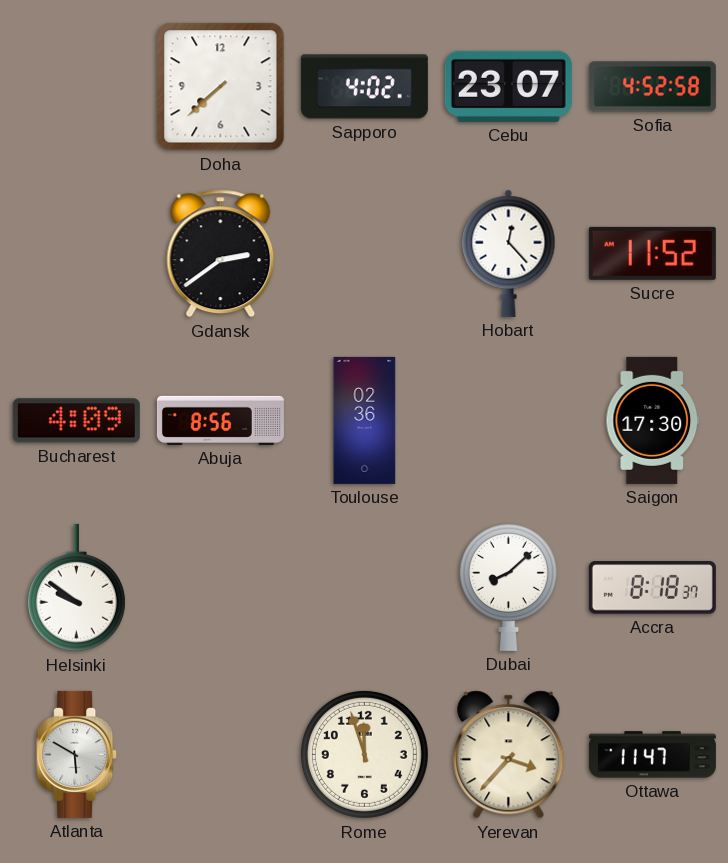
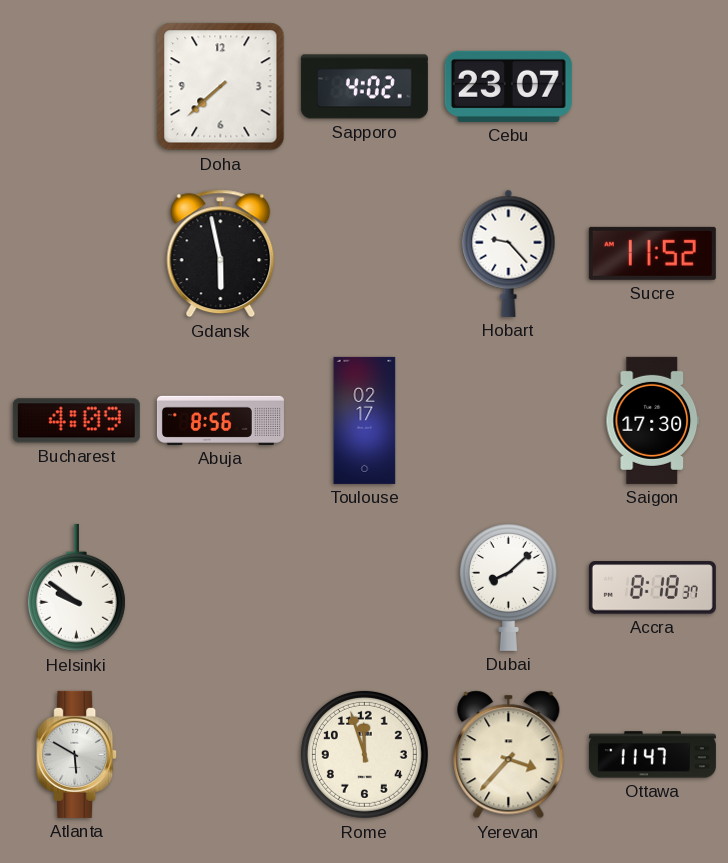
Sofia: 4:52 -> none
Gdansk: 2:39 -> 5:58
Hobart: 12:23 -> 9:23
Toulouse: 02:36 -> 02:17
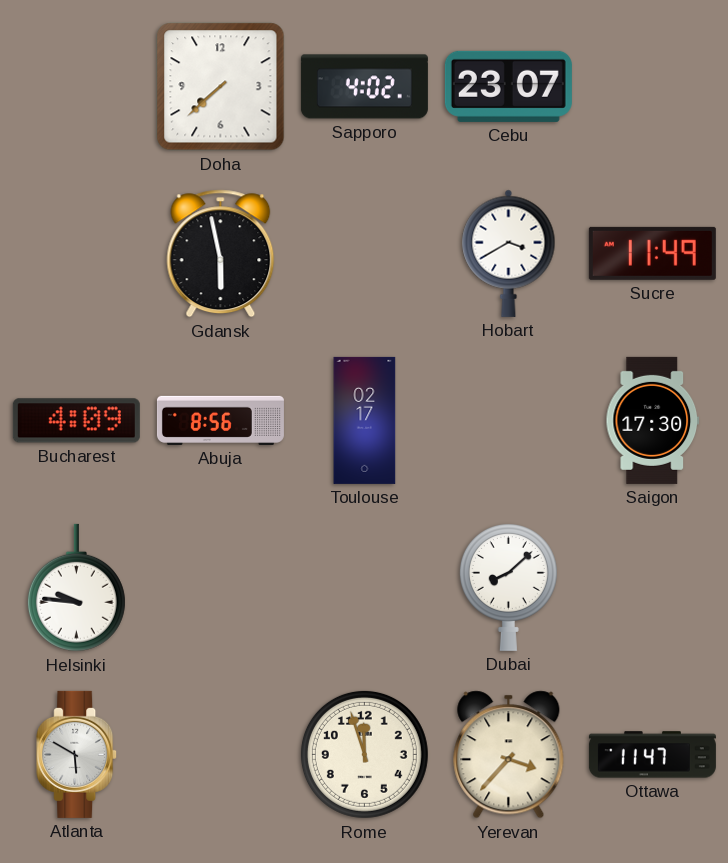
Hobart: 9:23 -> 3:40
Sucre: 11:52 -> 11:49
Helsinki: 9:51 -> 9:46
Accra: 8:18 -> none
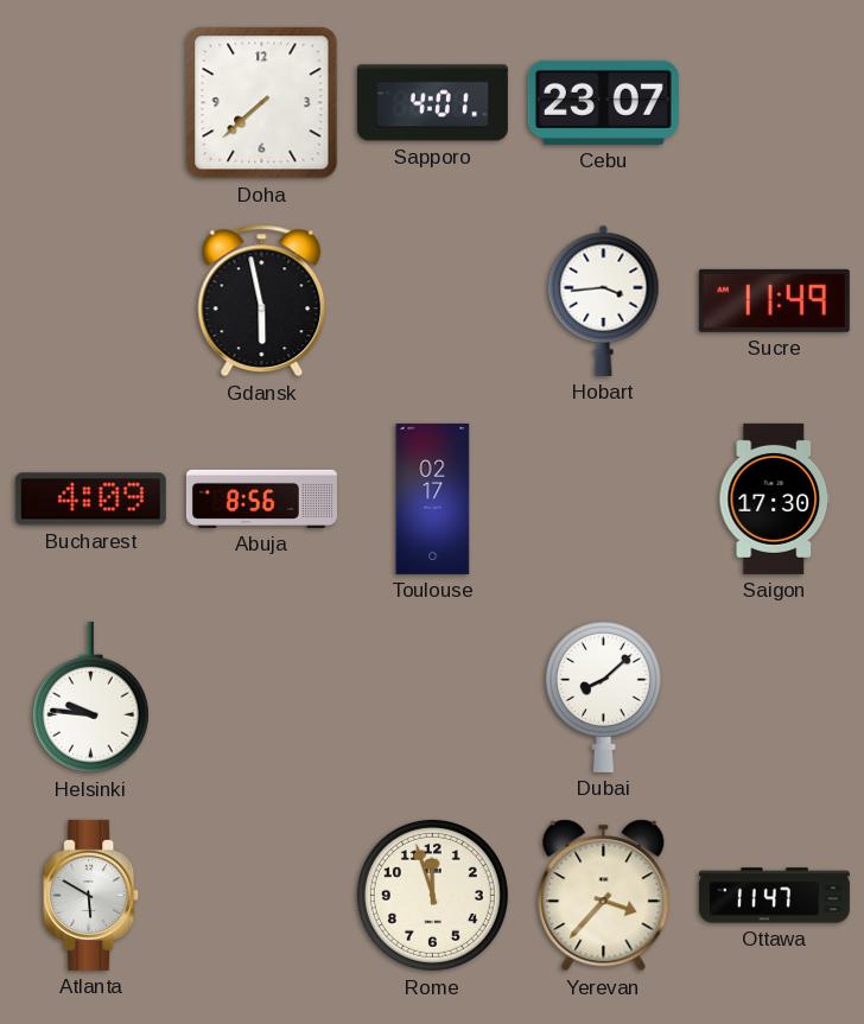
Sapporo: 4:02 -> 4:01
Hobart: 3:40 -> 3:44
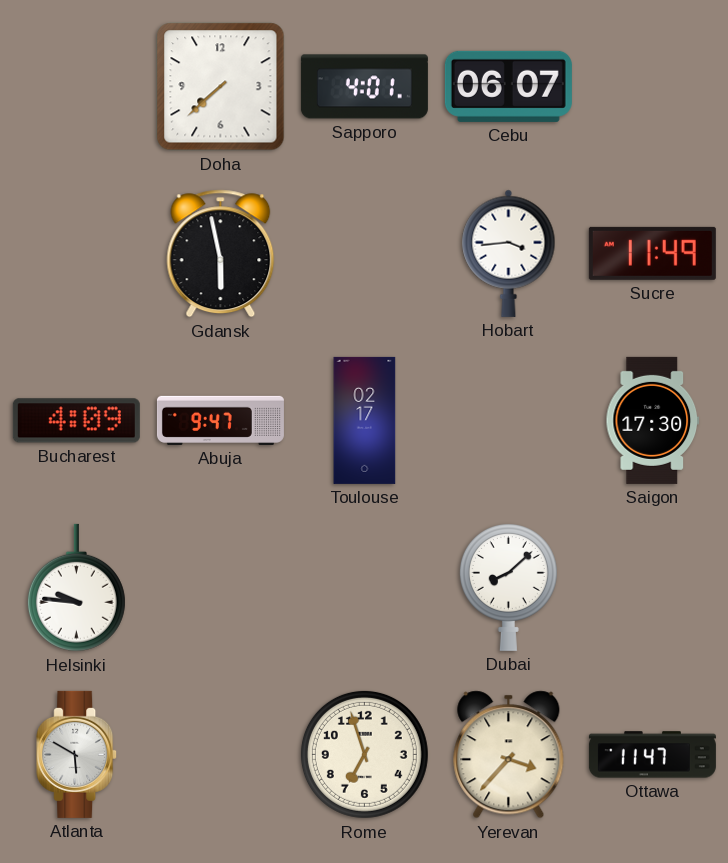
Cebu: 23:07 -> 06:07
Abuja: 8:56 -> 9:47
Rome: 11:57 -> 6:57
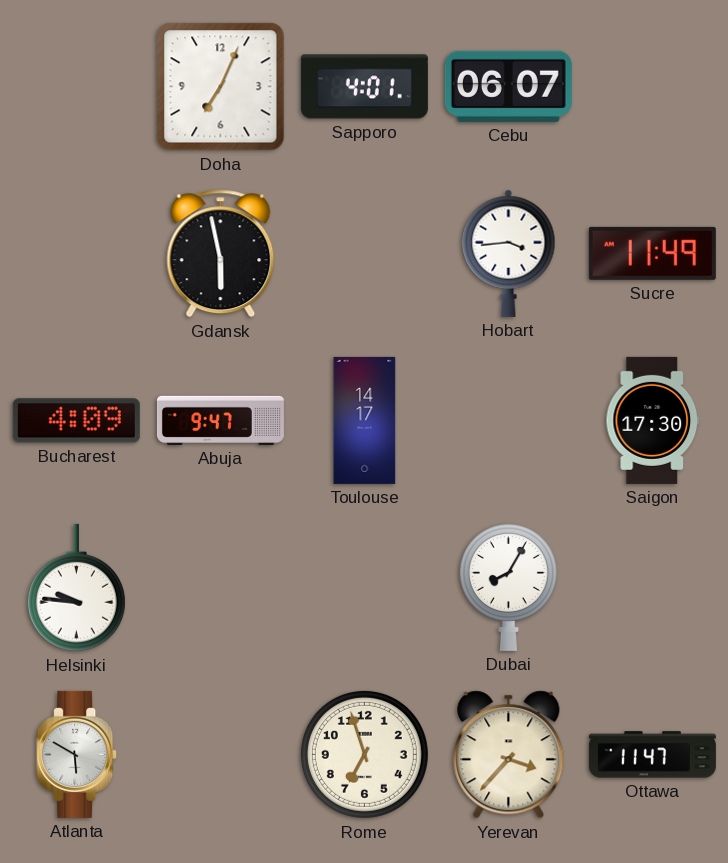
Doha: 7:38 -> 7:04
Toulouse: 02:17 -> 14:17
Dubai: 8:08 -> 8:05
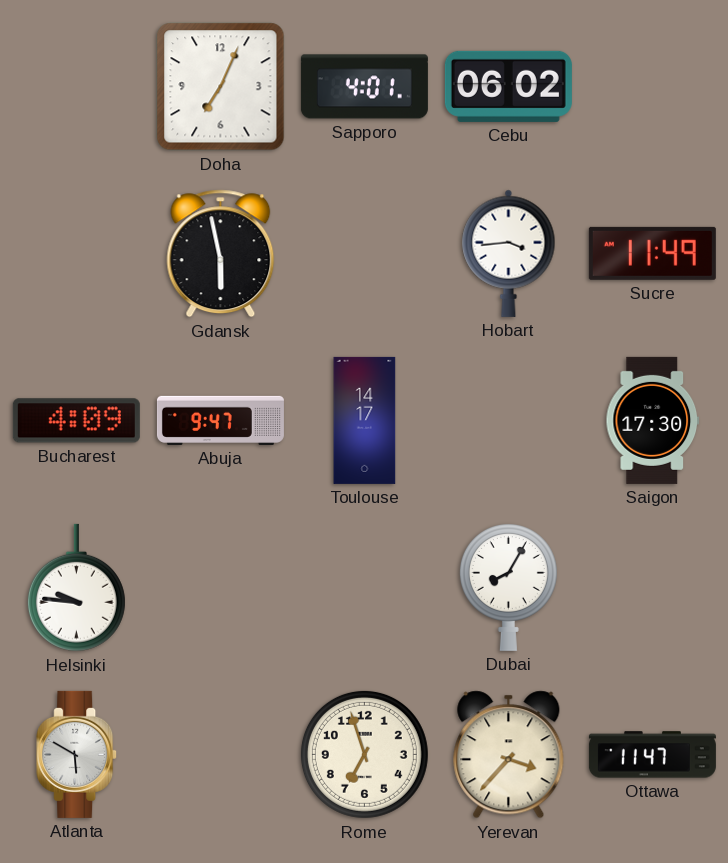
Cebu: 06:07 -> 06:02
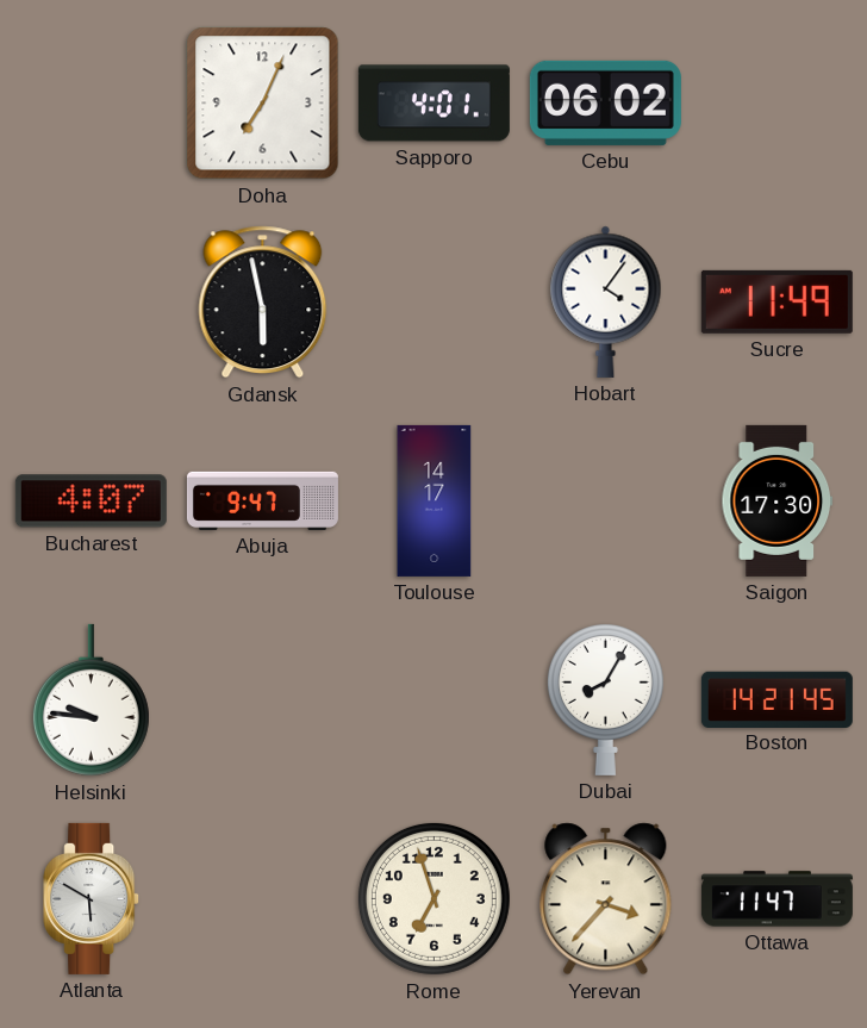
Hobart: 3:44 -> 4:06
Bucharest: 4:09 -> 4:07
Boston: none -> 14:21
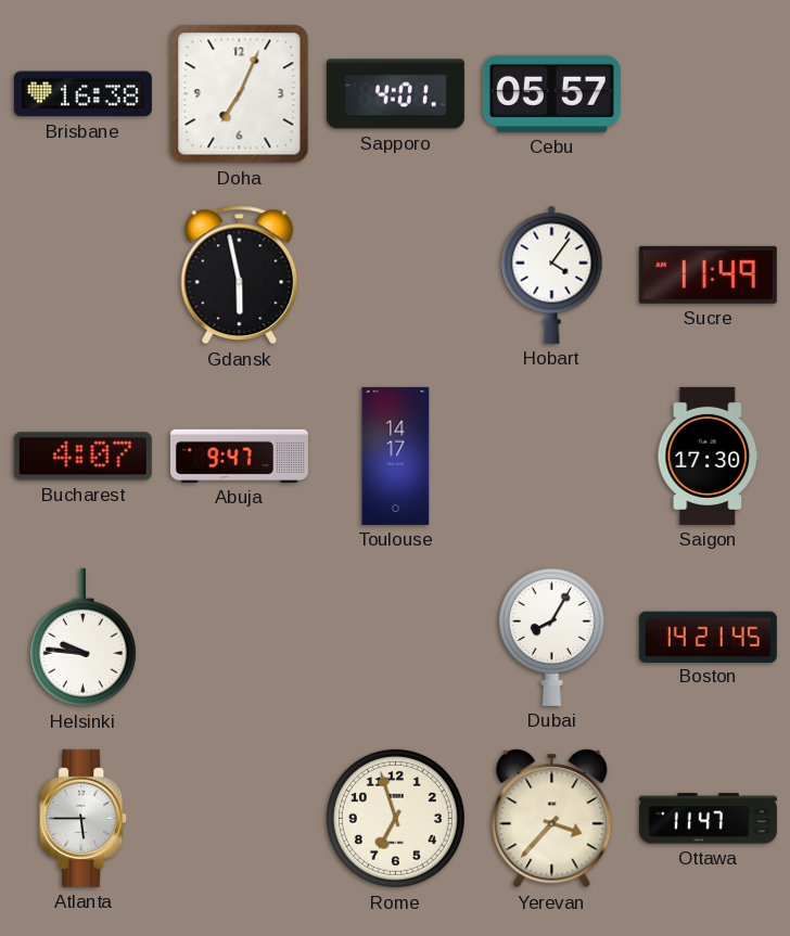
Brisbane: none -> 16:38
Cebu: 06:02 -> 05:57
Atlanta: 5:50 -> 5:45
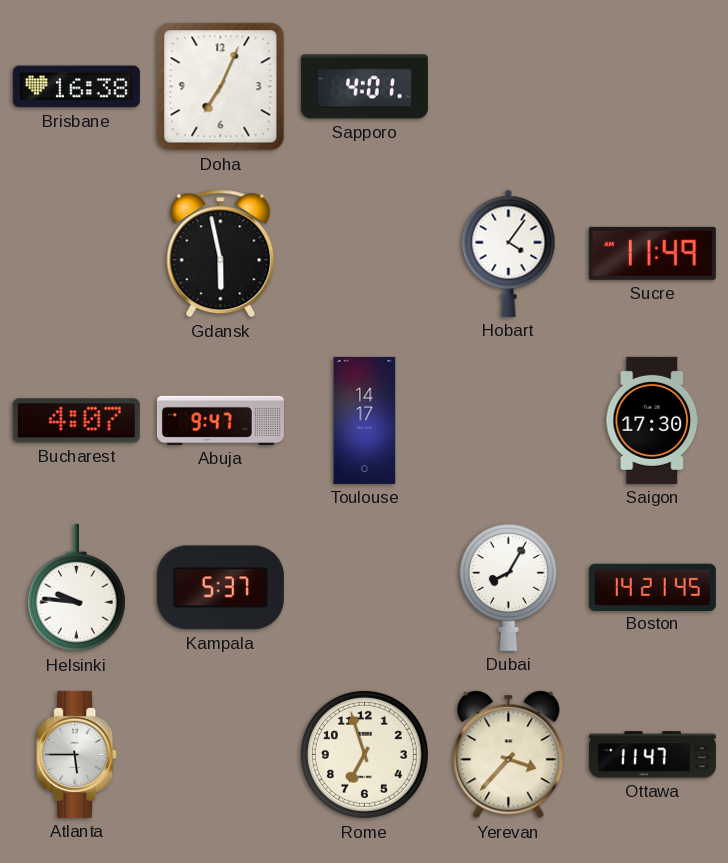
Cebu: 05:57 -> none
Kampala: none -> 5:37
